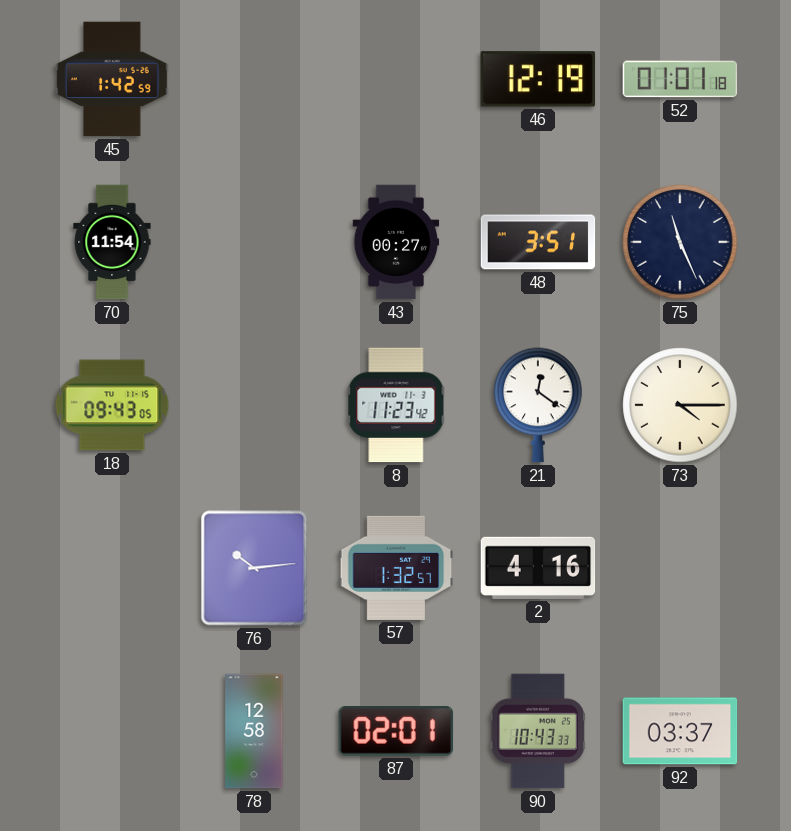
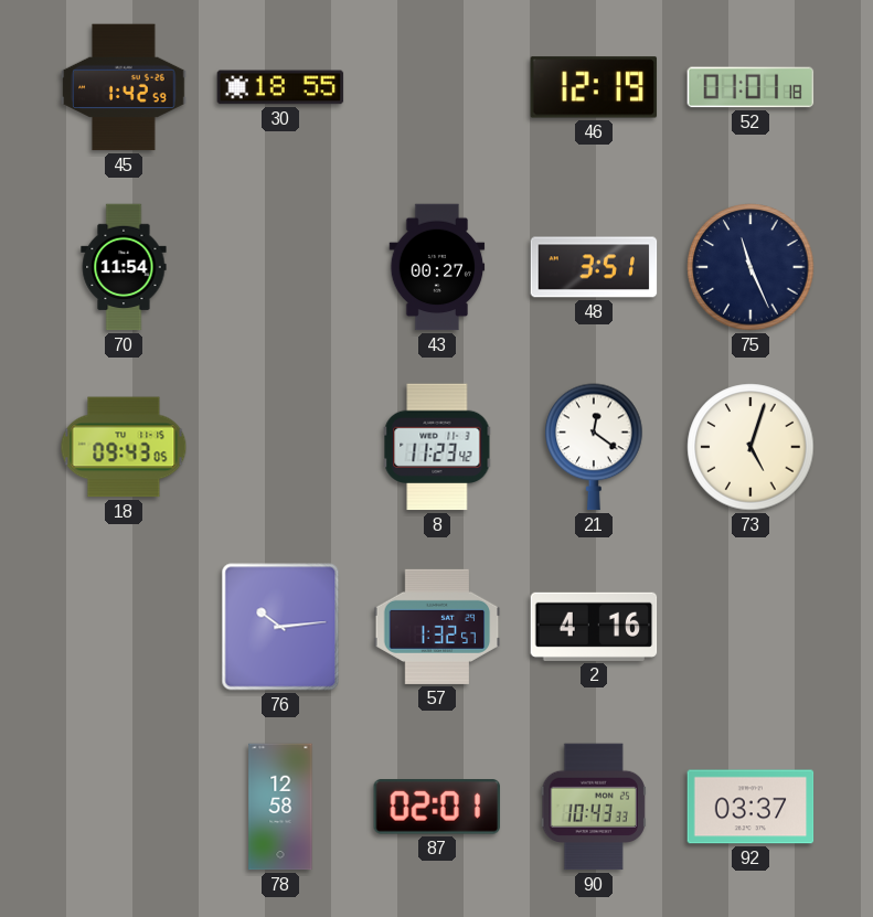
30: none -> 18:55
73: 4:15 -> 5:03
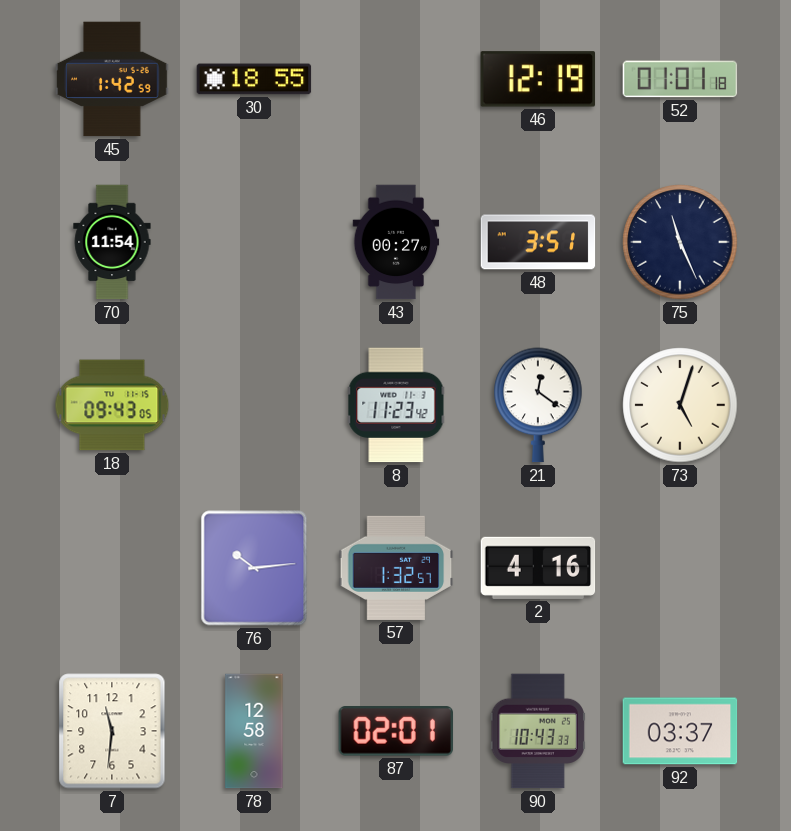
7: none -> 11:31
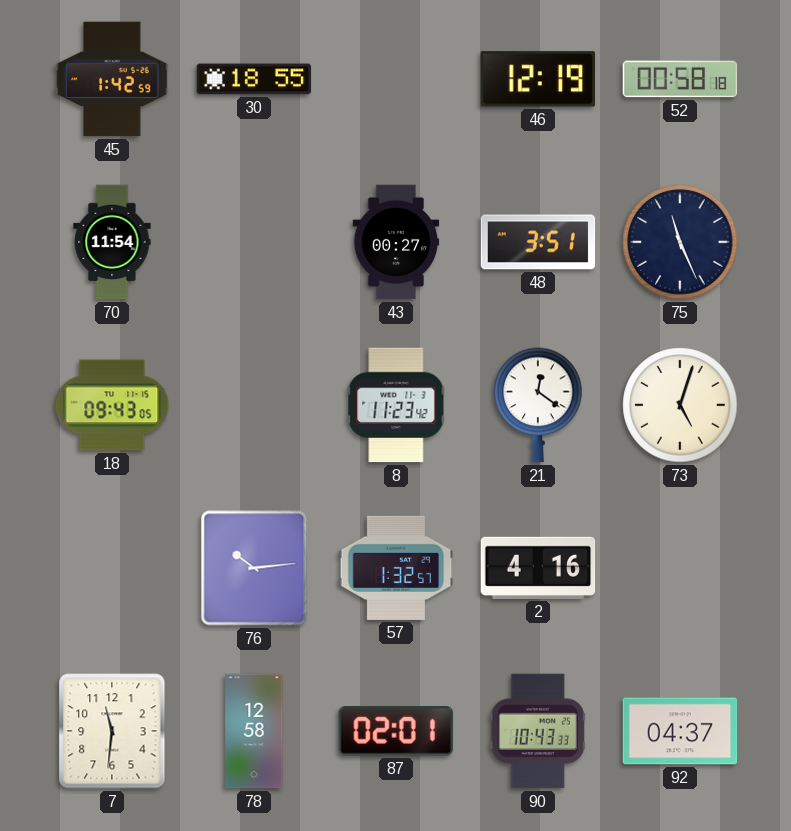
52: 01:01 -> 00:58
92: 03:37 -> 04:37
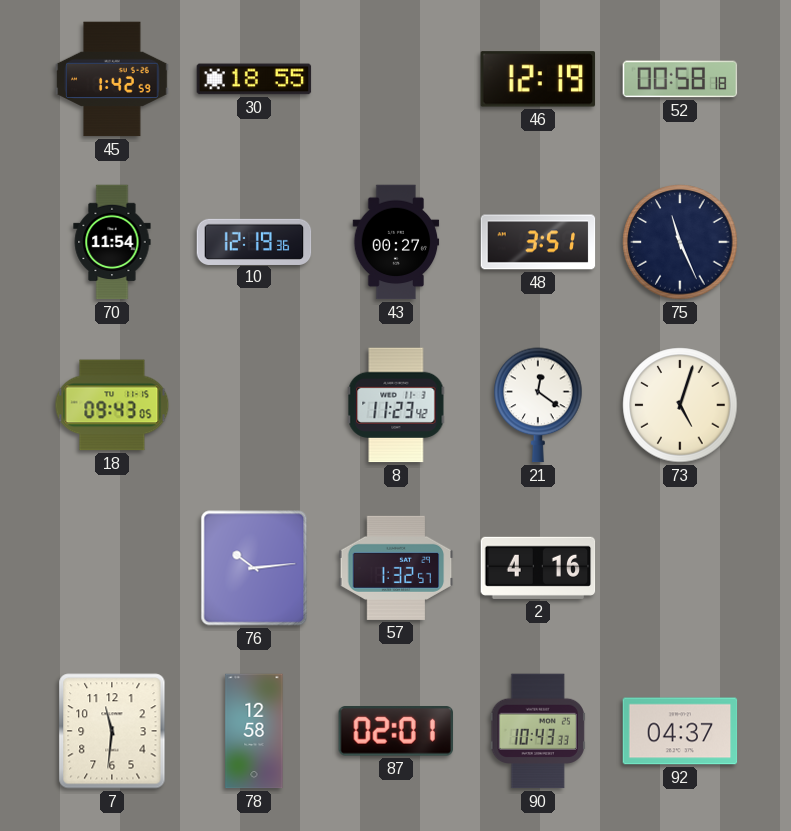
10: none -> 12:19
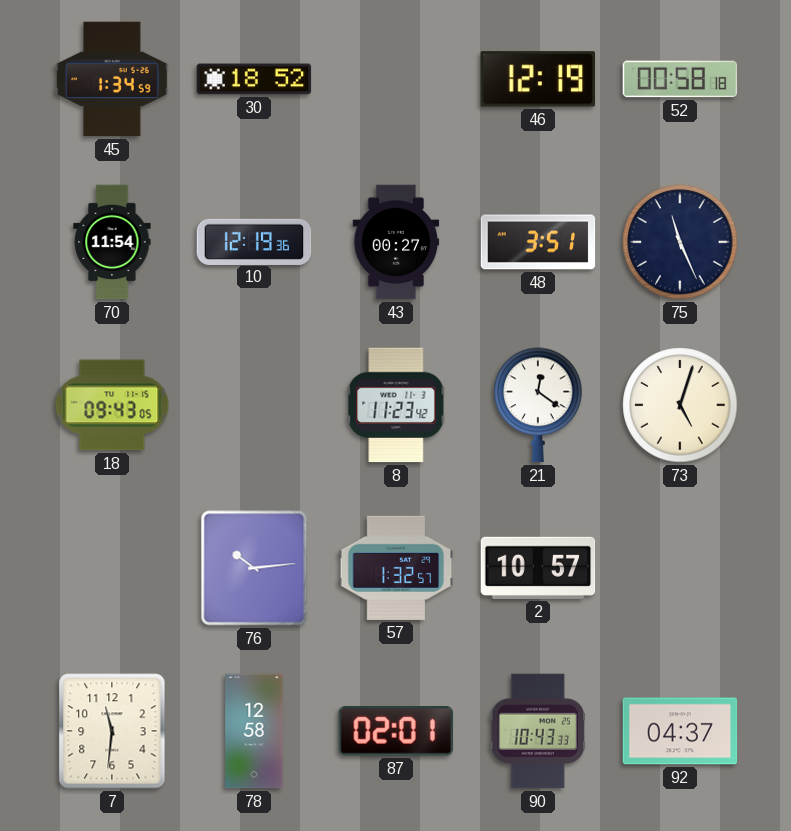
45: 1:42 -> 1:34
30: 18:55 -> 18:52
2: 4:16 -> 10:57
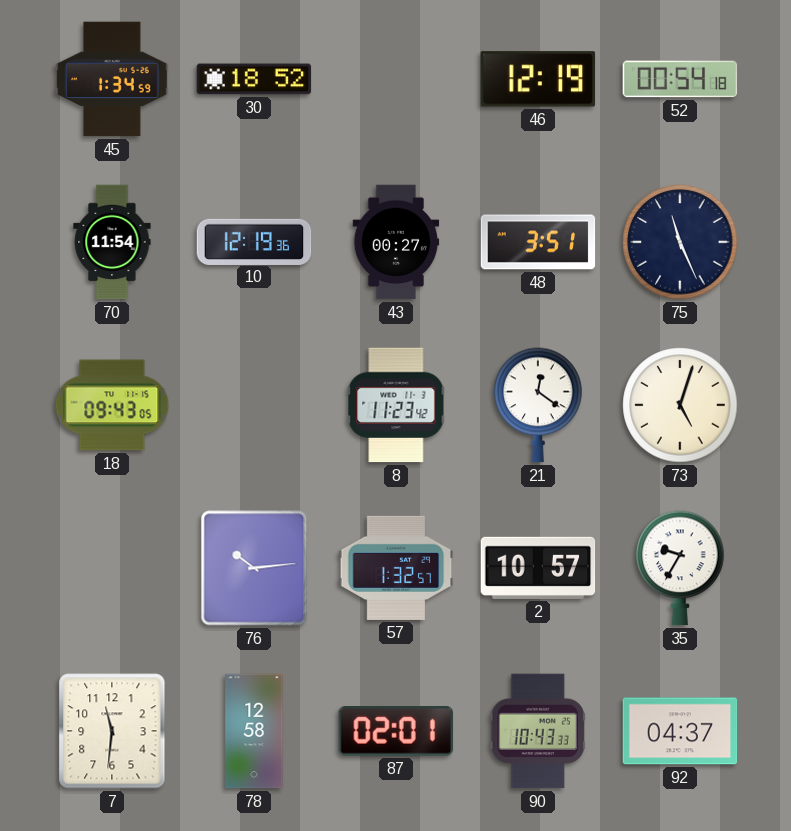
52: 00:58 -> 00:54
35: none -> 9:35
